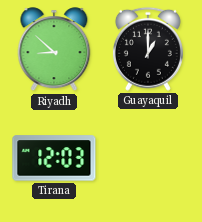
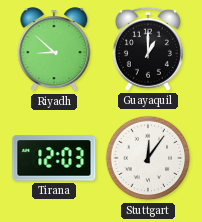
Stuttgart: none -> 12:06
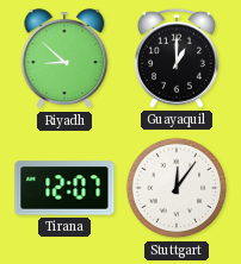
Tirana: 12:03 -> 12:07
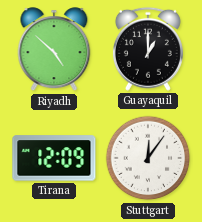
Riyadh: 8:52 -> 4:52
Tirana: 12:07 -> 12:09
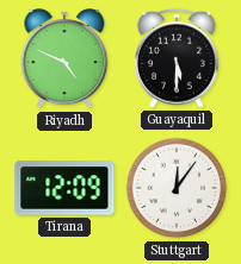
Riyadh: 4:52 -> 4:49
Guayaquil: 1:00 -> 5:30
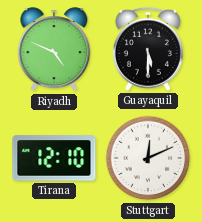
Tirana: 12:09 -> 12:10
Stuttgart: 12:06 -> 12:11
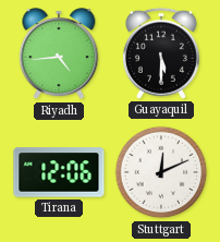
Riyadh: 4:49 -> 4:44
Tirana: 12:10 -> 12:06
